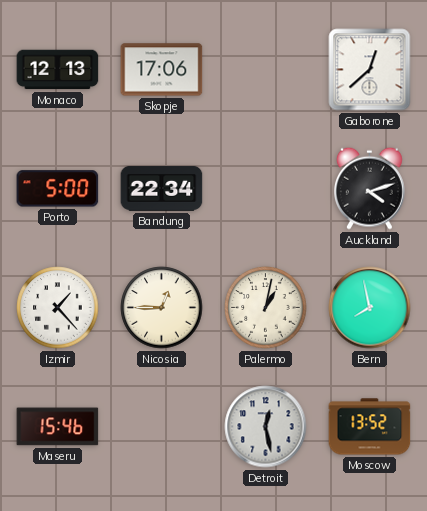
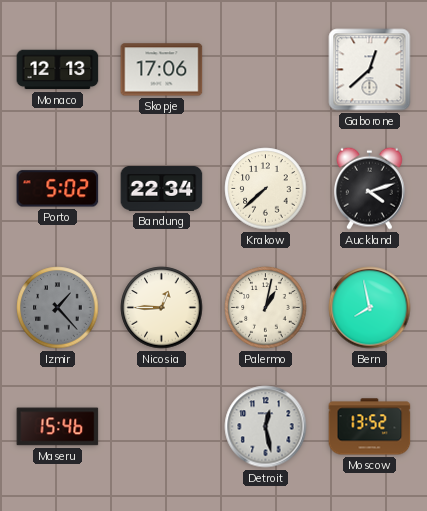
Porto: 5:00 -> 5:02
Krakow: none -> 7:38
Izmir dial: white -> grey
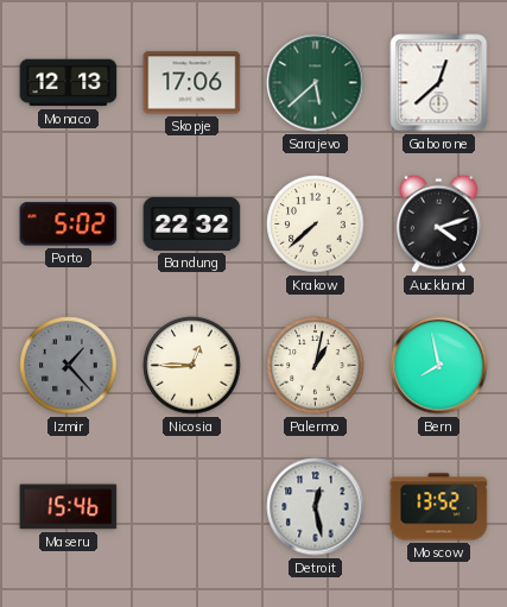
Sarajevo: none -> 5:38
Bandung: 22:34 -> 22:32
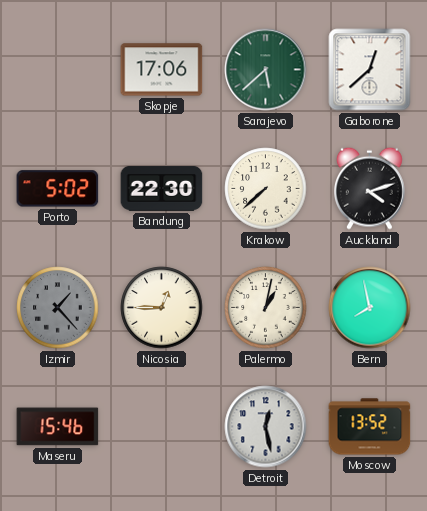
Monaco: 12:13 -> none
Bandung: 22:32 -> 22:30
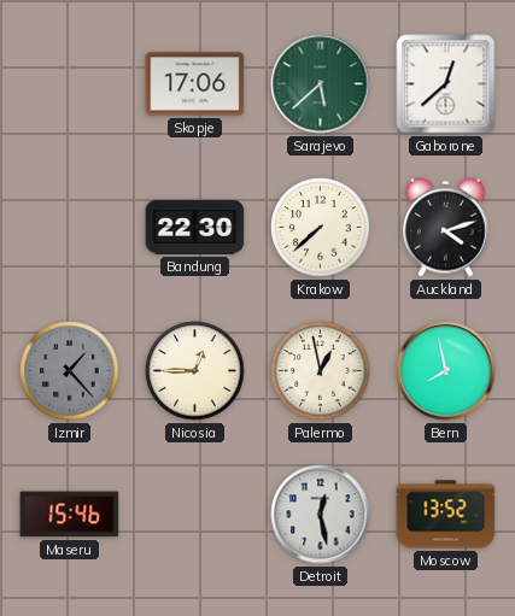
Porto: 5:02 -> none
Palermo: 1:02 -> 12:58
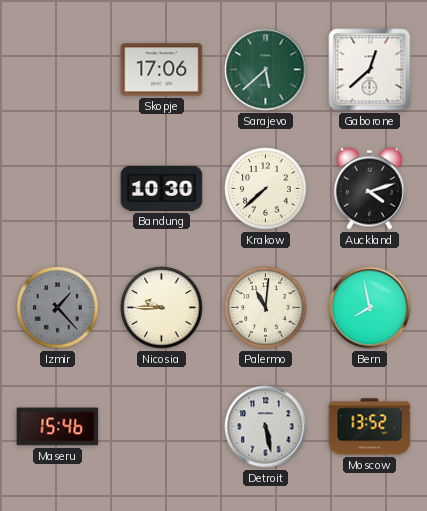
Bandung: 22:30 -> 10:30
Nicosia: 12:45 -> 9:45
Palermo: 12:58 -> 11:01
Detroit: 12:28 -> 5:28
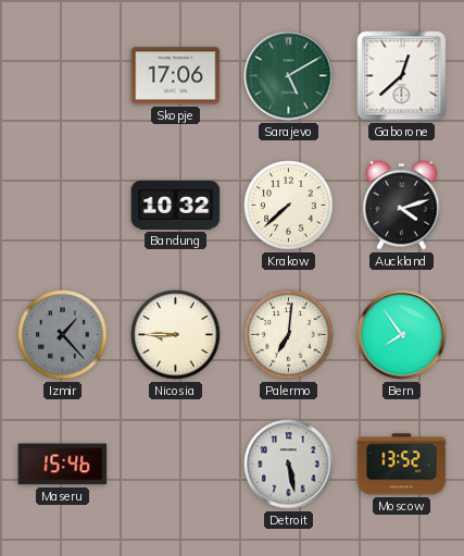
Sarajevo: 5:38 -> 5:10
Bandung: 10:30 -> 10:32
Nicosia: 9:45 -> 8:45
Palermo: 11:01 -> 7:01
Bern: 7:58 -> 7:54
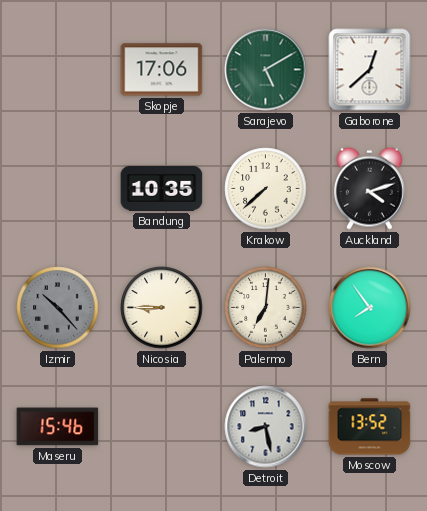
Bandung: 10:32 -> 10:35
Izmir: 1:23 -> 10:23
Detroit: 5:28 -> 8:28
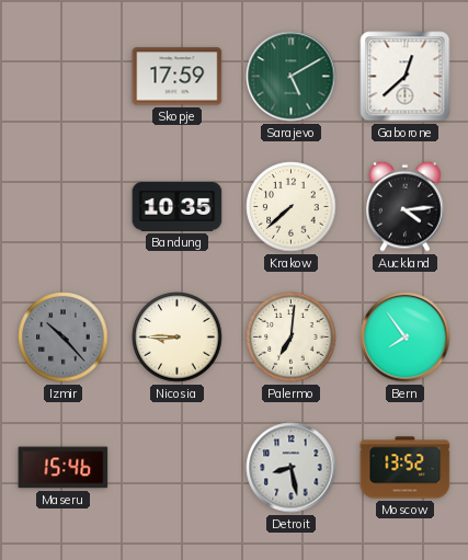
Skopje: 17:06 -> 17:59
Auckland: 4:12 -> 4:14
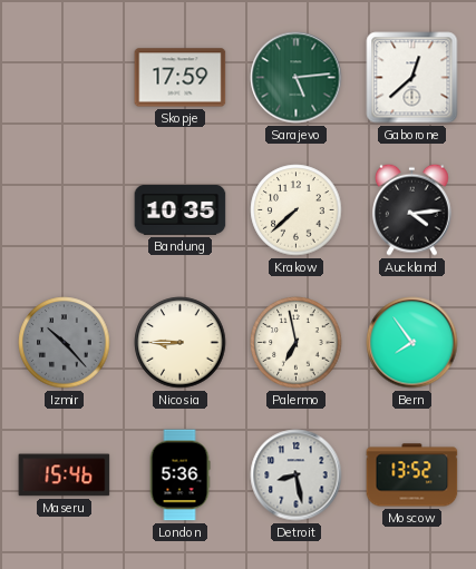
Sarajevo: 5:10 -> 5:14
Palermo: 7:01 -> 6:58
London: none -> 5:36
